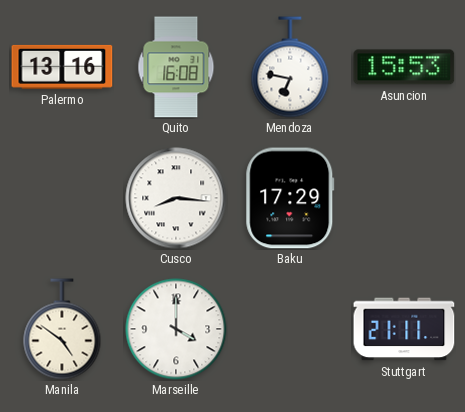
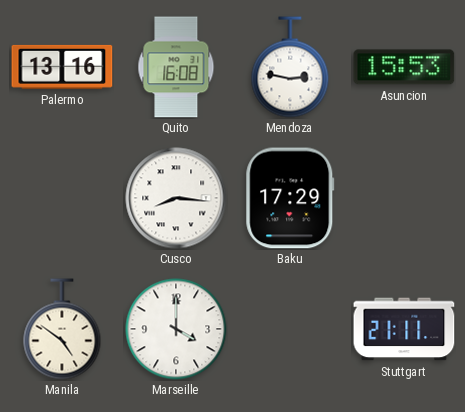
Mendoza: 6:47 -> 2:47
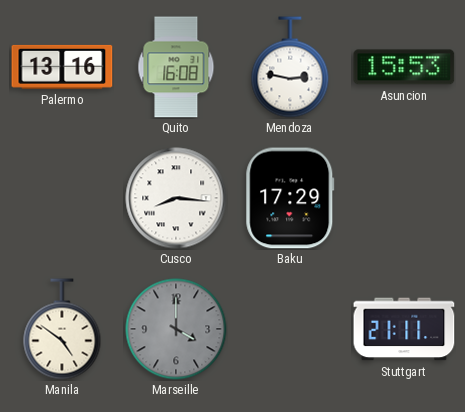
Marseille dial: white -> grey
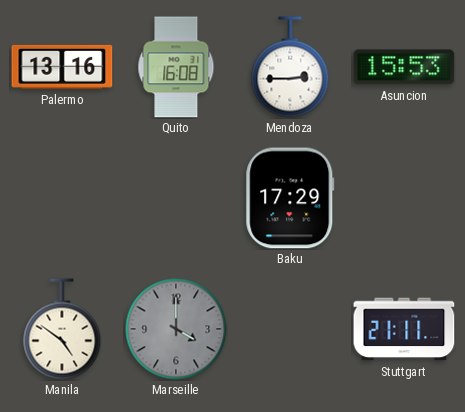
Mendoza: 2:47 -> 2:45
Cusco: 8:16 -> none
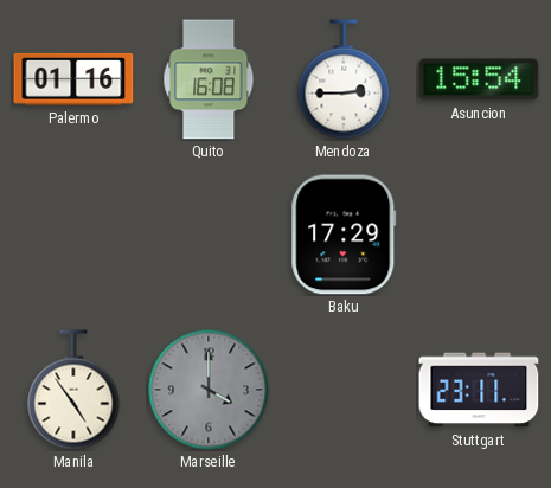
Palermo: 13:16 -> 01:16
Asuncion: 15:53 -> 15:54
Manila: 4:51 -> 4:54
Stuttgart: 21:11 -> 23:11
